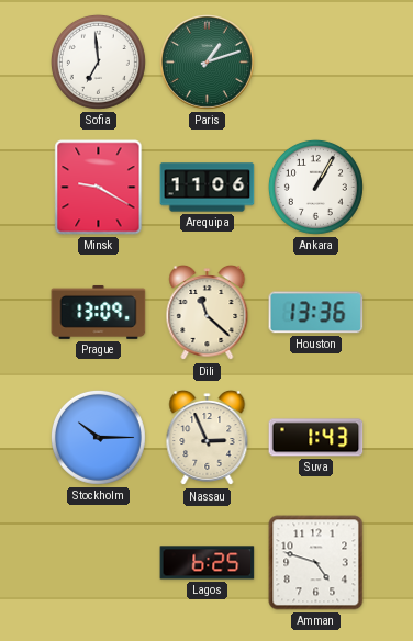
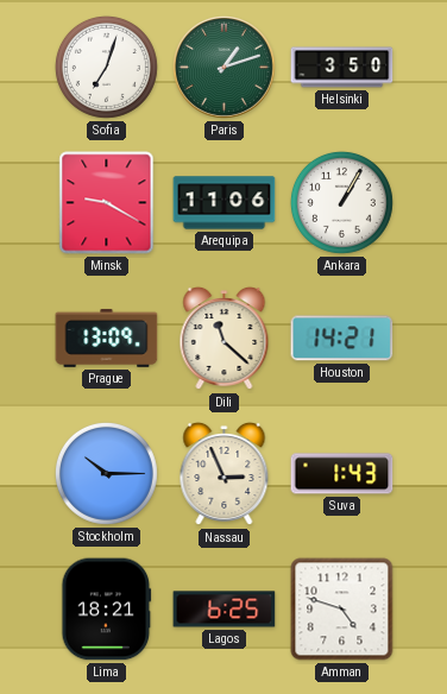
Sofia: 6:59 -> 7:03
Helsinki: none -> 3:50
Houston: 13:36 -> 14:21
Lima: none -> 18:21
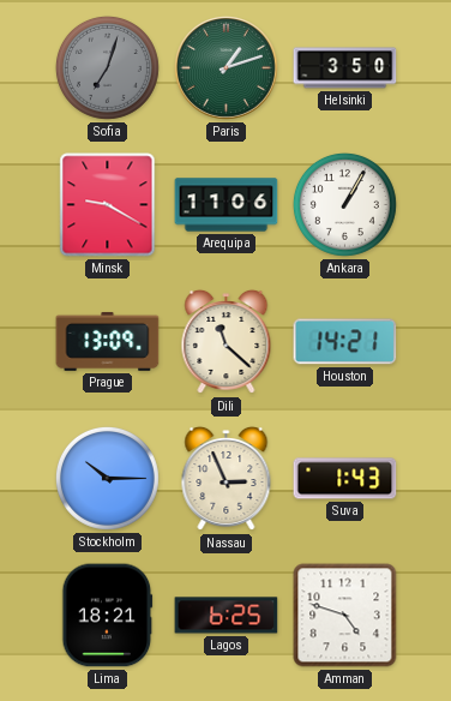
Sofia dial: white -> grey
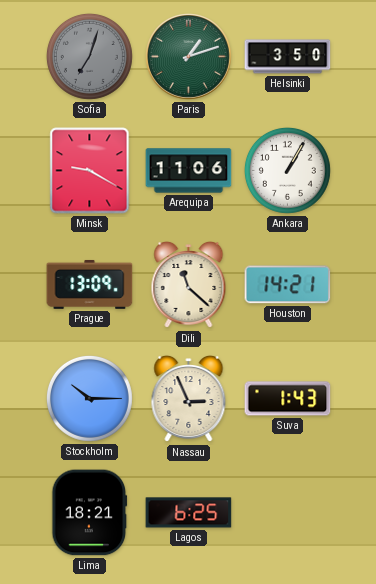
Amman: 4:48 -> none
